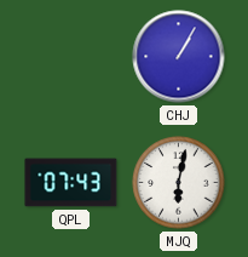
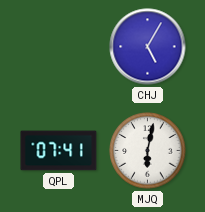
CHJ: 1:05 -> 5:05
QPL: 07:43 -> 07:41
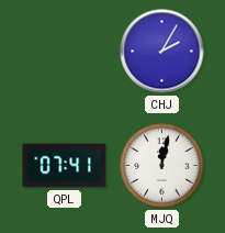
CHJ: 5:05 -> 2:05
MJQ: 6:02 -> 12:02
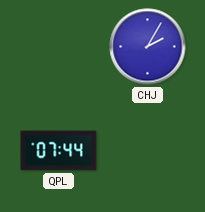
QPL: 07:41 -> 07:44
MJQ: 12:02 -> none
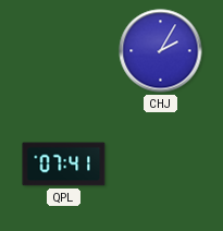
QPL: 07:44 -> 07:41
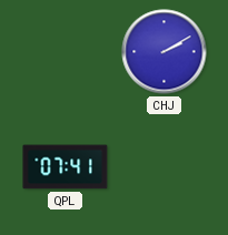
CHJ: 2:05 -> 2:10
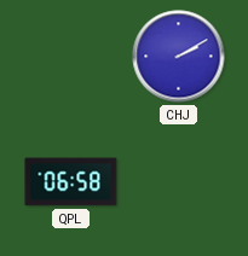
QPL: 07:41 -> 06:58
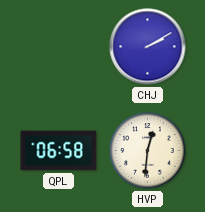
HVP: none -> 12:31
